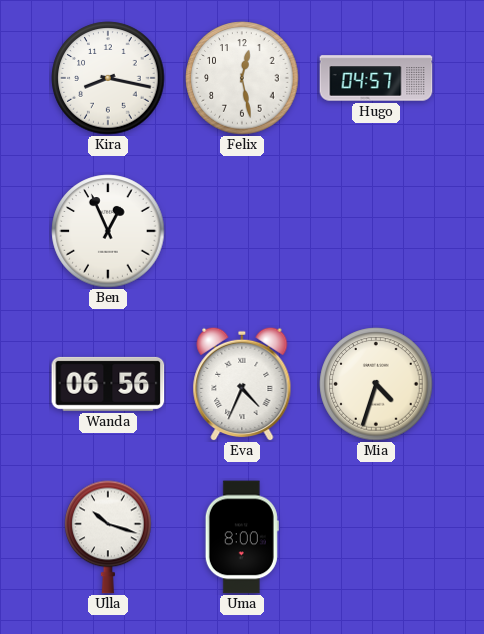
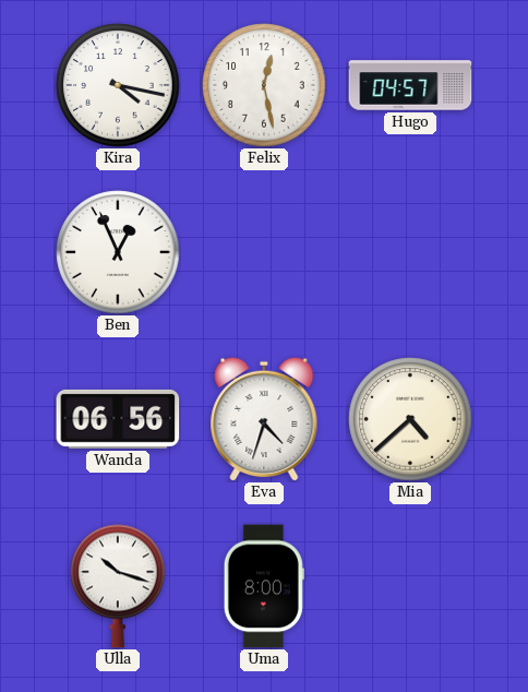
Kira: 8:17 -> 4:17
Eva: 4:34 -> 4:33
Mia: 4:33 -> 4:38
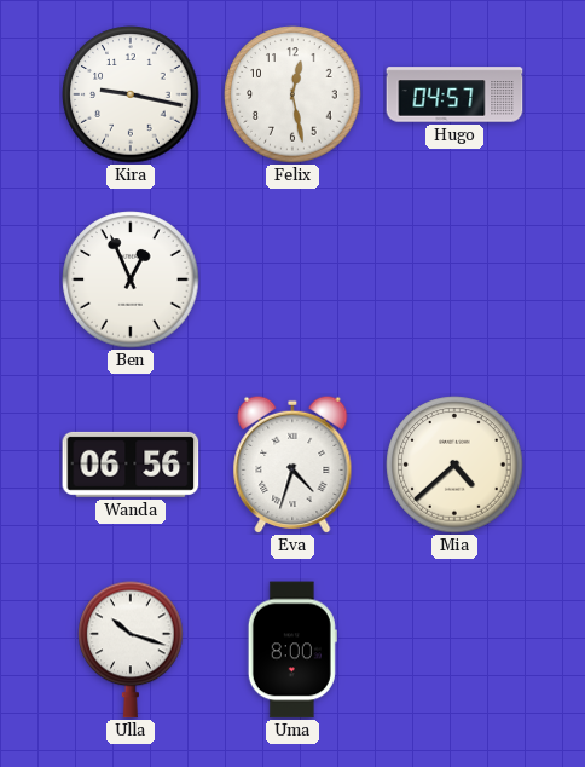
Kira: 4:17 -> 9:17
